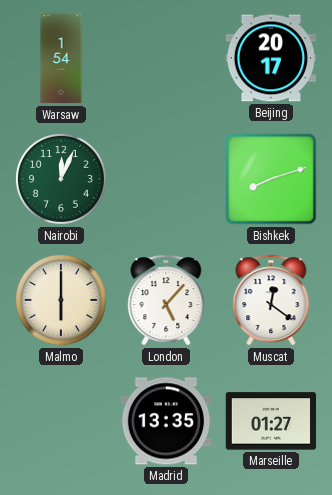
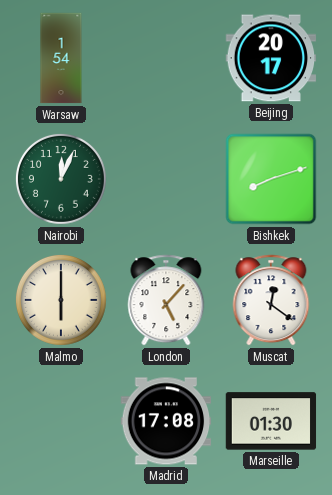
Madrid: 13:35 -> 17:08
Marseille: 01:27 -> 01:30
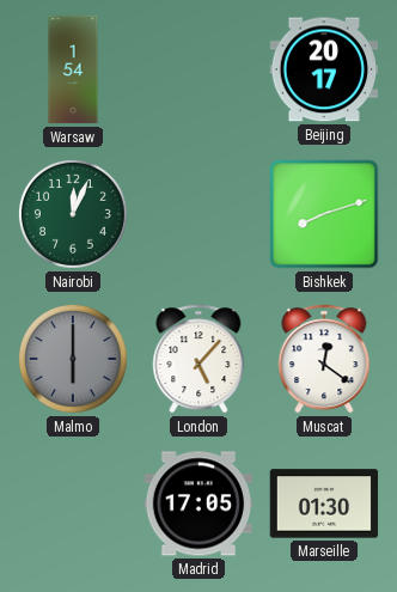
Malmo dial: cream -> grey
Madrid: 17:08 -> 17:05
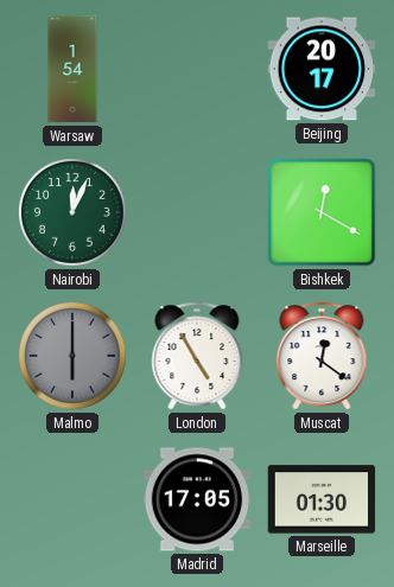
Bishkek: 8:12 -> 12:20
London: 5:07 -> 4:55
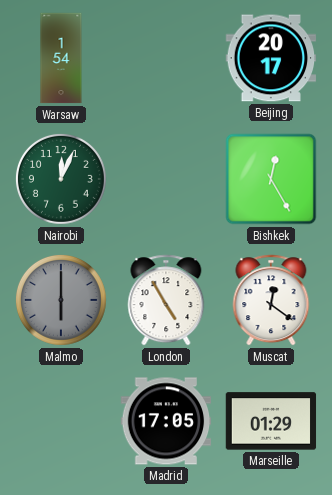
Bishkek: 12:20 -> 12:25
Marseille: 01:30 -> 01:29
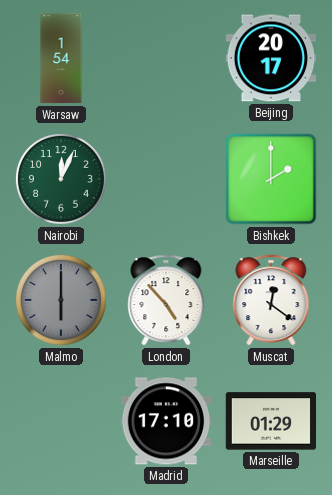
Bishkek: 12:25 -> 2:00
London: 4:55 -> 4:53
Madrid: 17:05 -> 17:10
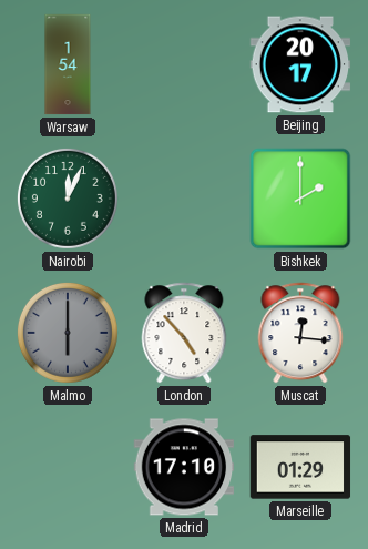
Muscat: 12:21 -> 12:16
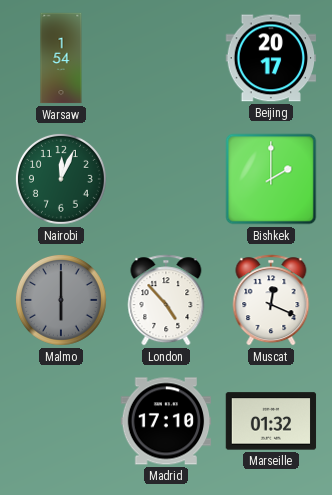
Muscat: 12:16 -> 12:19
Marseille: 01:29 -> 01:32
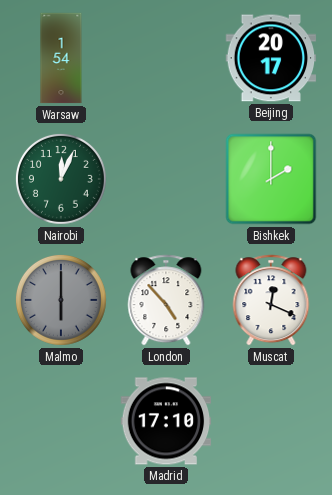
Marseille: 01:32 -> none
